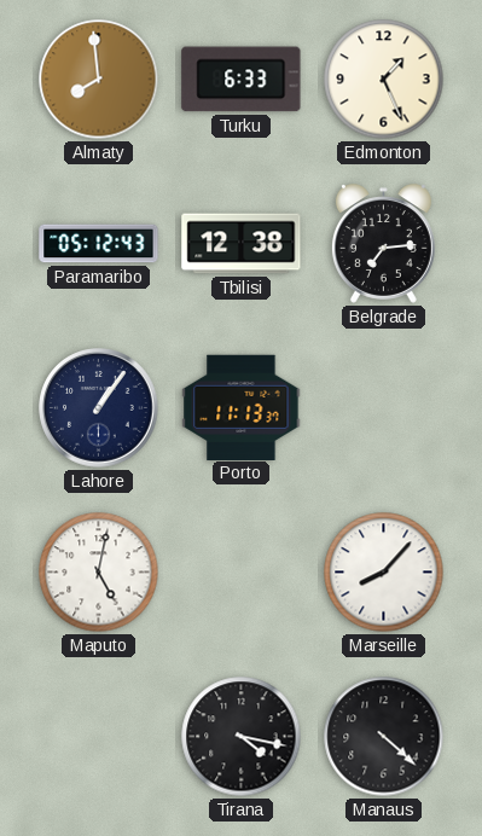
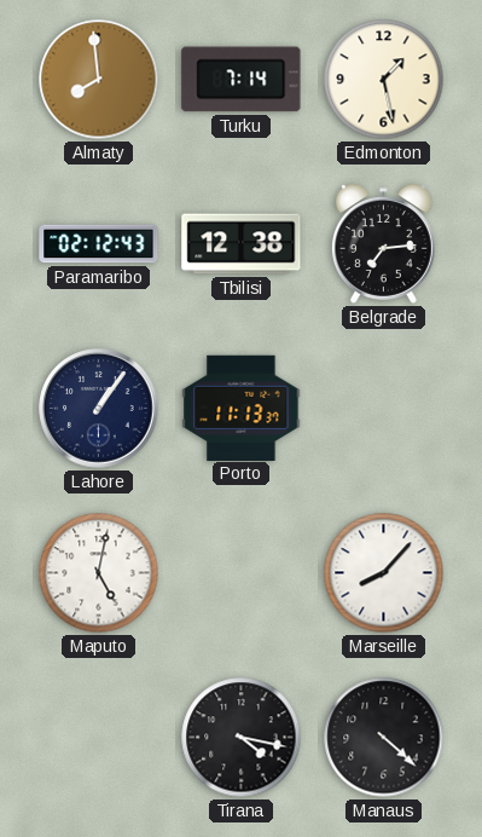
Turku: 6:33 -> 7:14
Edmonton: 1:26 -> 1:28
Paramaribo: 05:12 -> 02:12
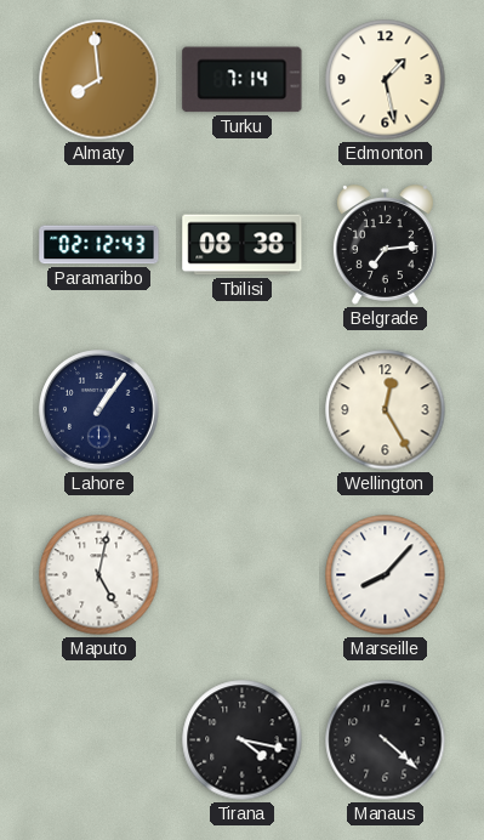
Tbilisi: 12:38 -> 08:38
Porto: 11:13 -> none
Wellington: none -> 12:25
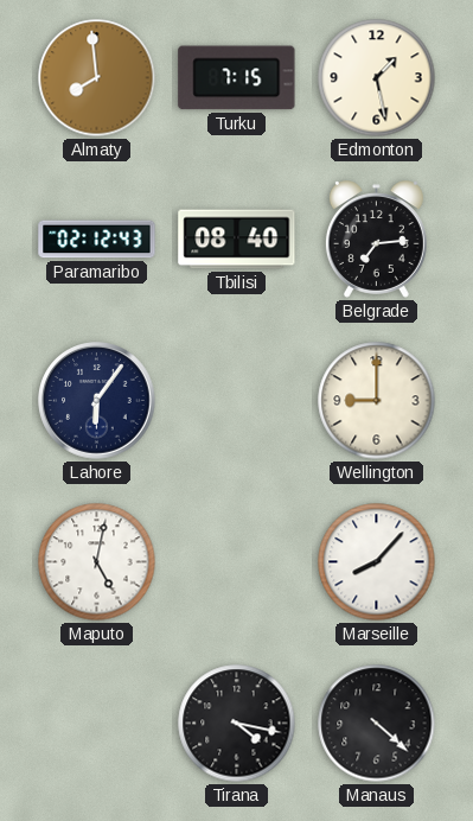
Turku: 7:14 -> 7:15
Tbilisi: 08:38 -> 08:40
Lahore: 1:06 -> 6:06
Wellington: 12:25 -> 9:00
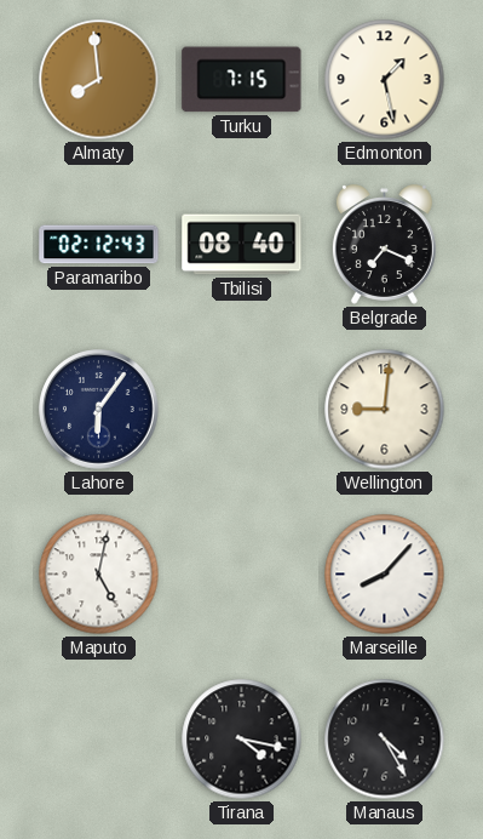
Belgrade: 7:14 -> 7:19
Wellington: 9:00 -> 9:01
Manaus: 4:22 -> 4:25
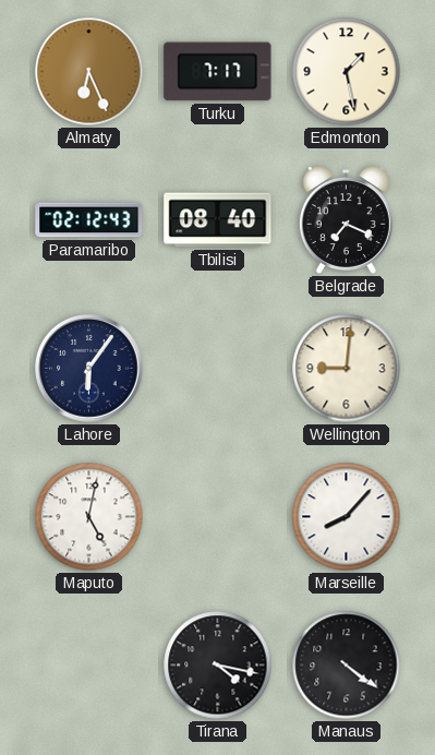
Almaty: 7:59 -> 6:26
Turku: 7:15 -> 7:17
Manaus: 4:25 -> 4:21
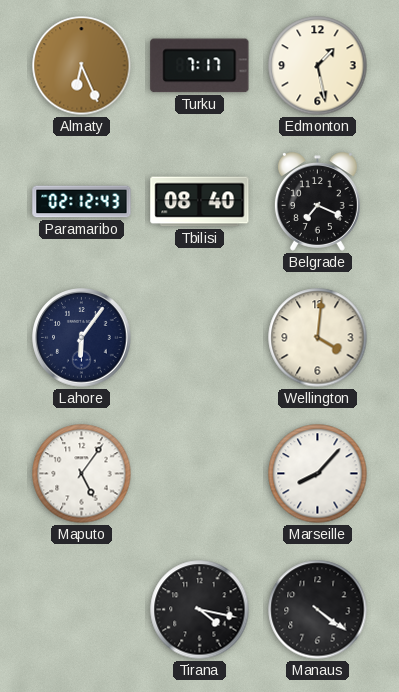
Wellington: 9:01 -> 4:01
Maputo: 5:02 -> 5:06
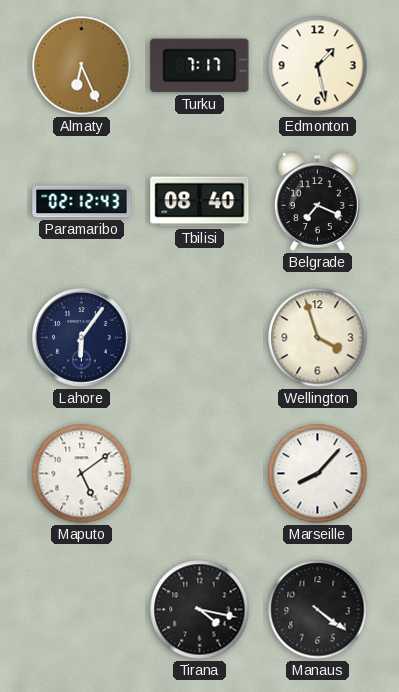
Wellington: 4:01 -> 3:57
Maputo: 5:06 -> 5:09
